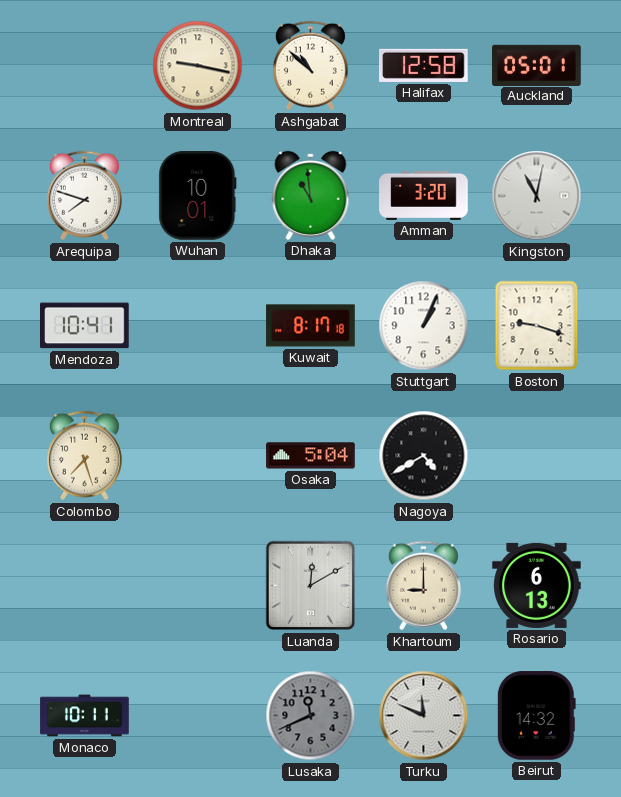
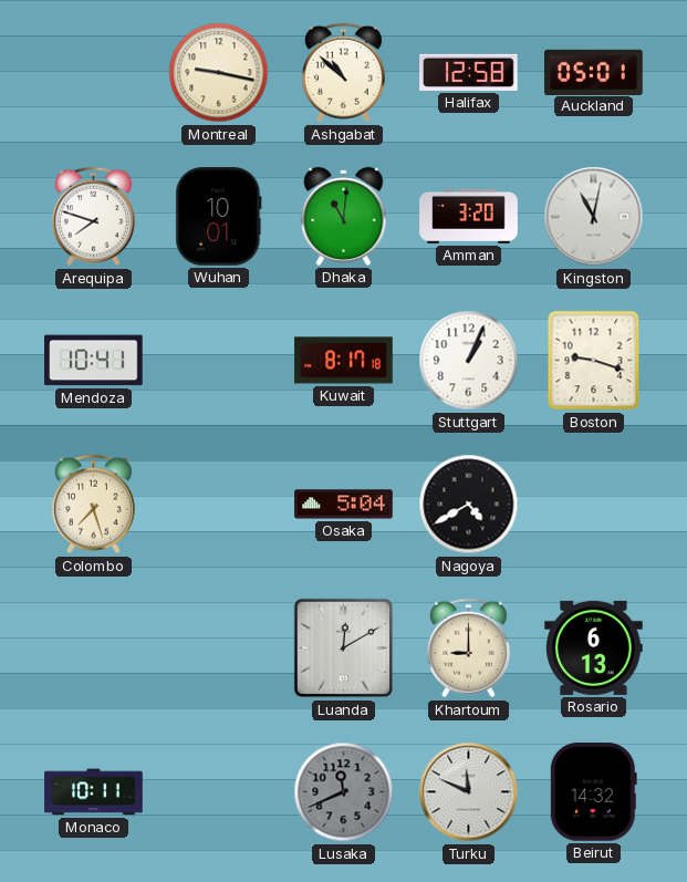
Dhaka: 10:59 -> 11:01
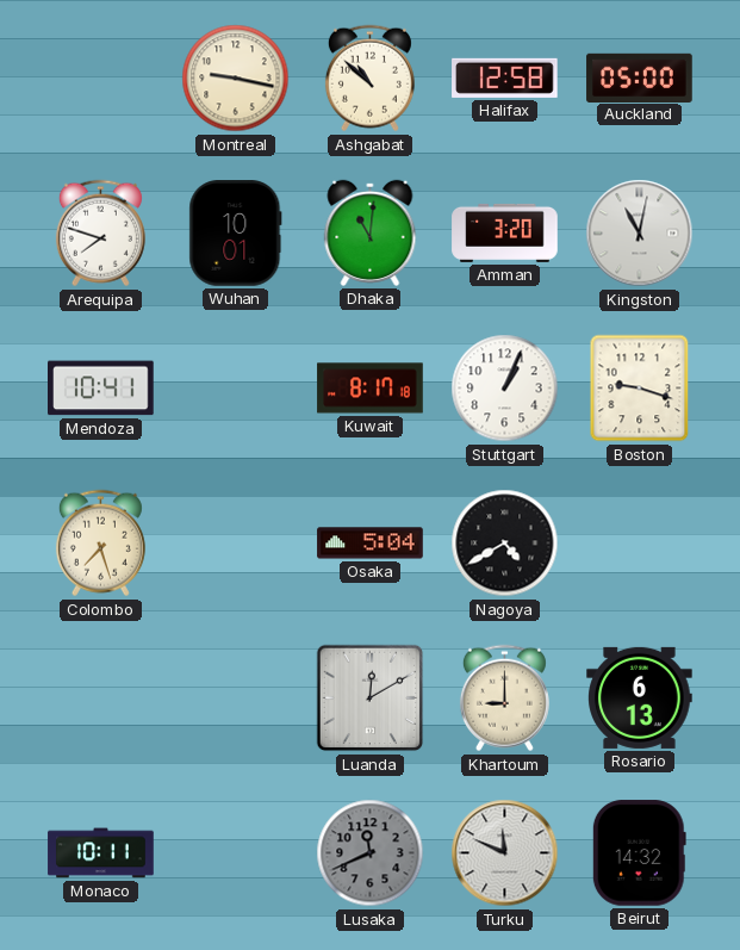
Auckland: 05:01 -> 05:00
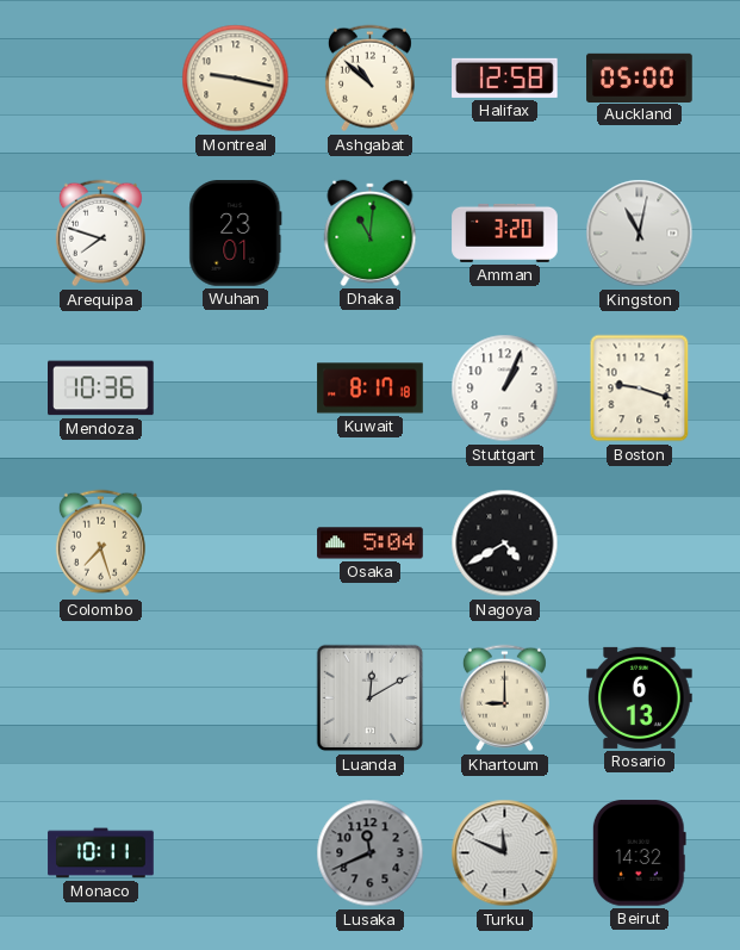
Wuhan: 10:01 -> 23:01
Mendoza: 10:41 -> 10:36
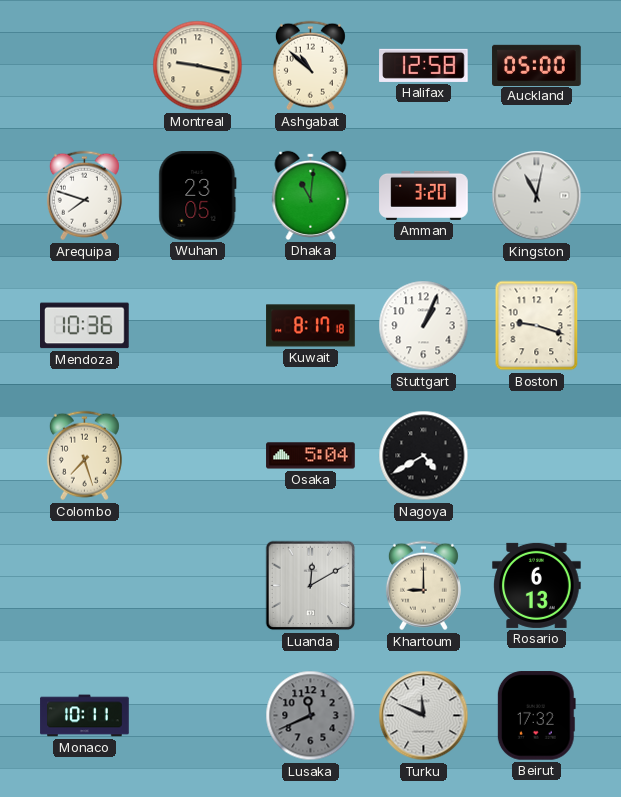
Wuhan: 23:01 -> 23:05
Beirut: 14:32 -> 17:32
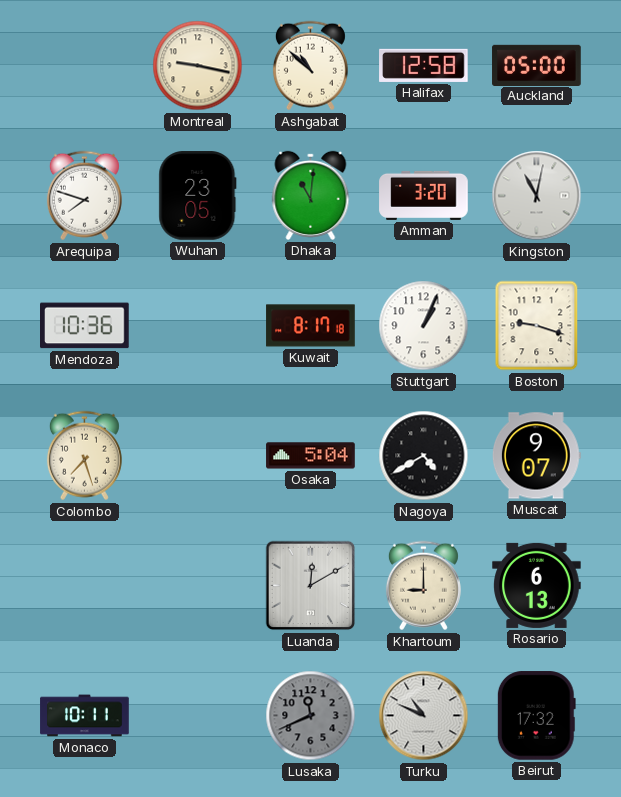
Muscat: none -> 9:07
Turku: 11:49 -> 10:49
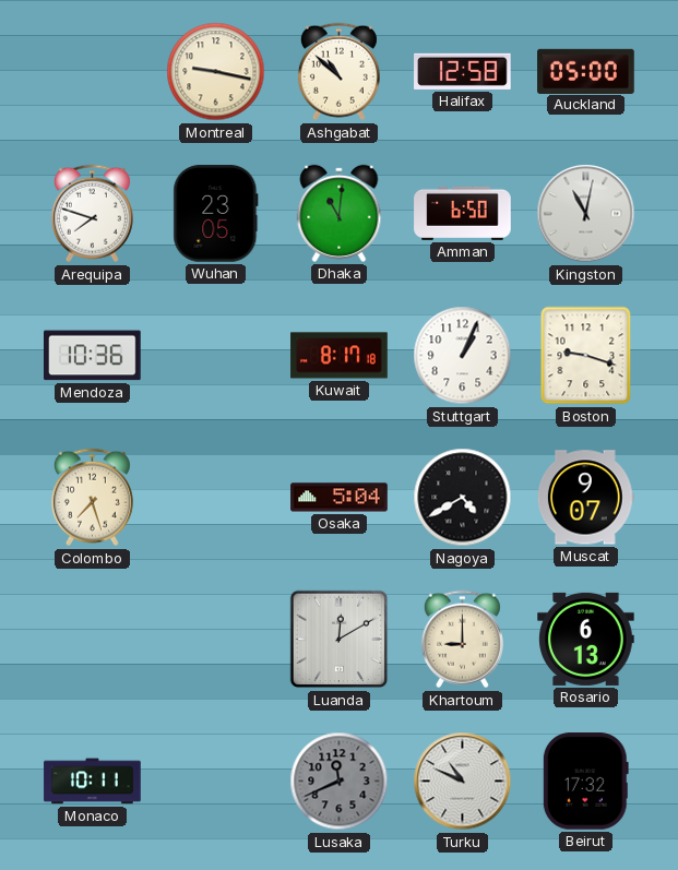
Amman: 3:20 -> 6:50
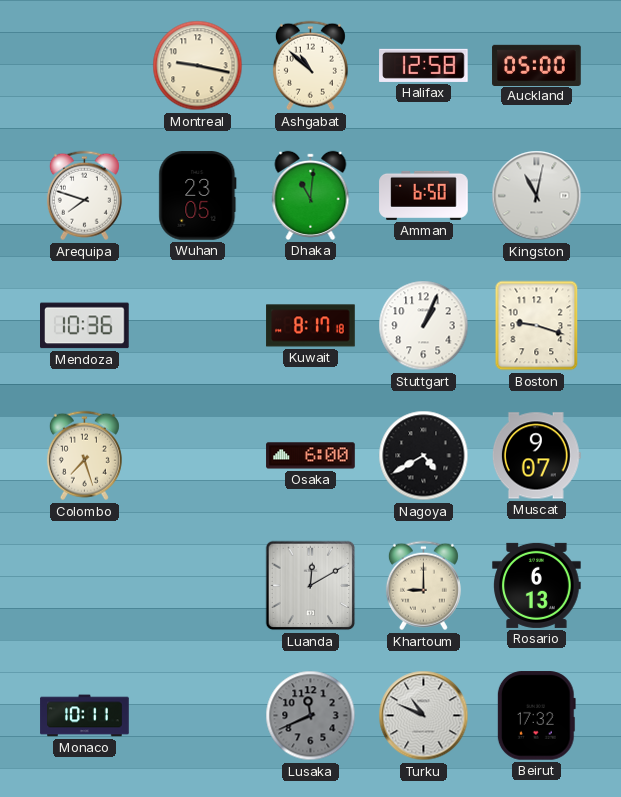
Osaka: 5:04 -> 6:00
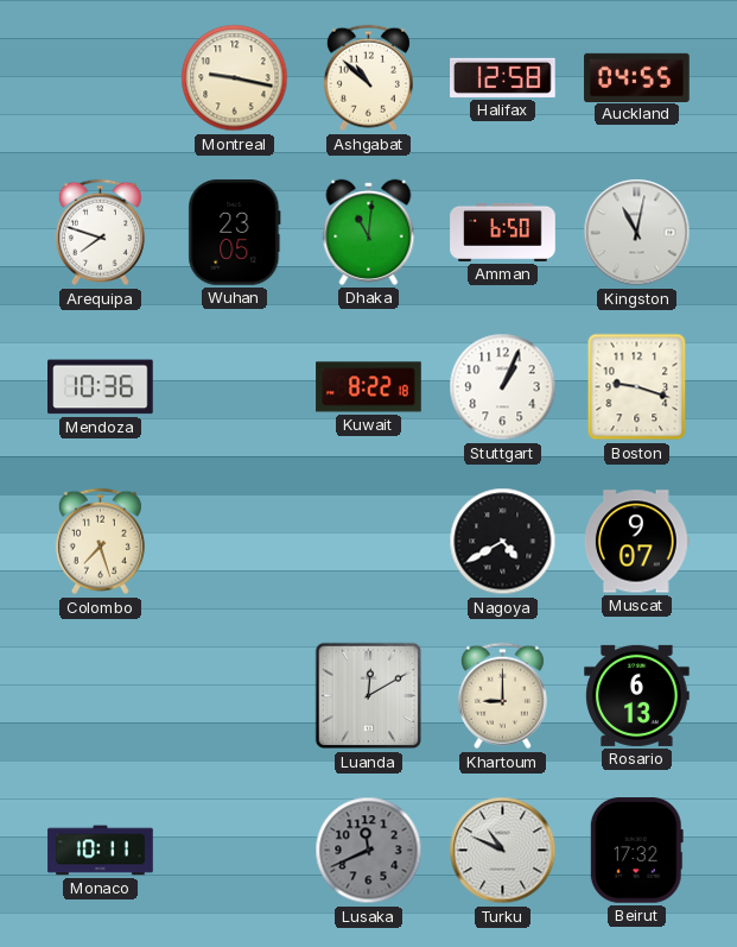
Auckland: 05:00 -> 04:55
Kuwait: 8:17 -> 8:22
Osaka: 6:00 -> none
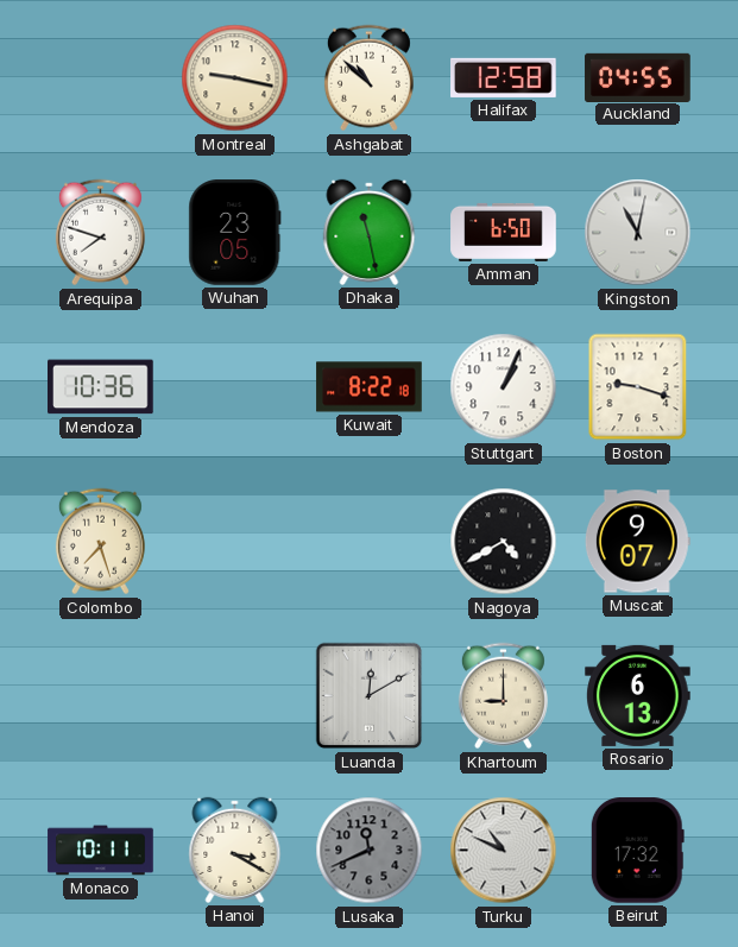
Dhaka: 11:01 -> 11:28
Hanoi: none -> 3:20
